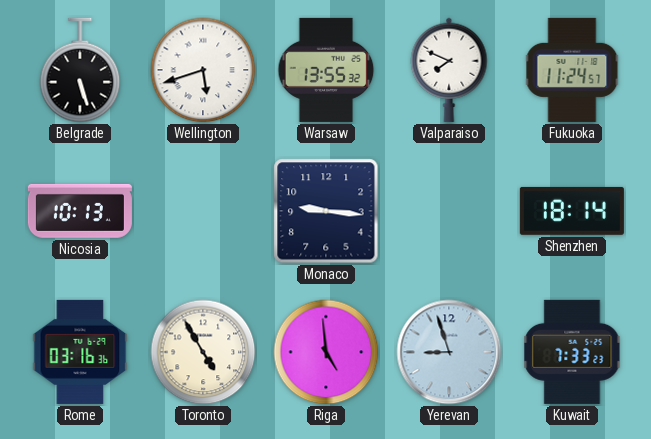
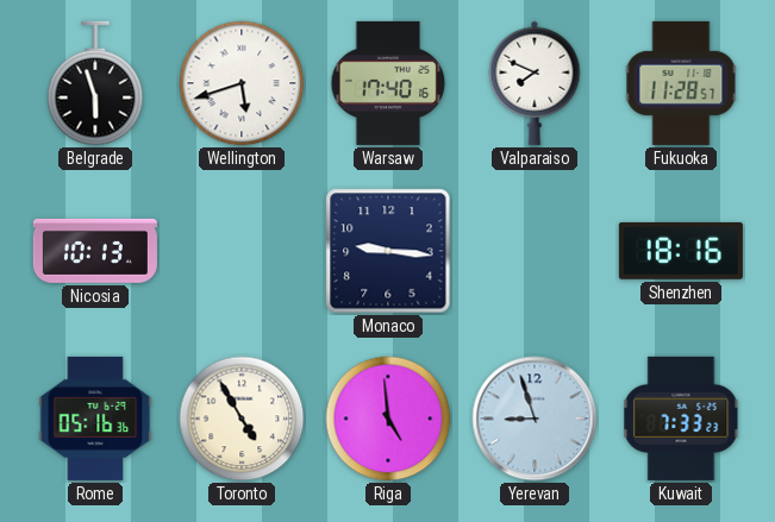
Belgrade: 5:27 -> 5:57
Warsaw: 13:55 -> 17:40
Fukuoka: 11:24 -> 11:28
Shenzhen: 18:14 -> 18:16
Rome: 03:16 -> 05:16
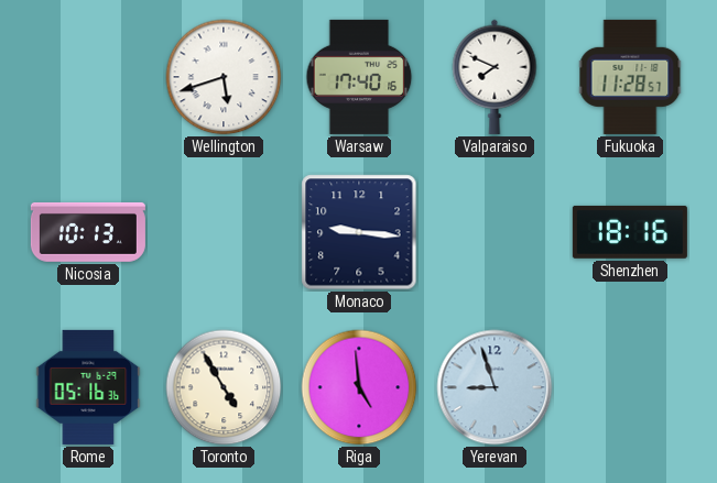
Belgrade: 5:57 -> none
Kuwait: 7:33 -> none
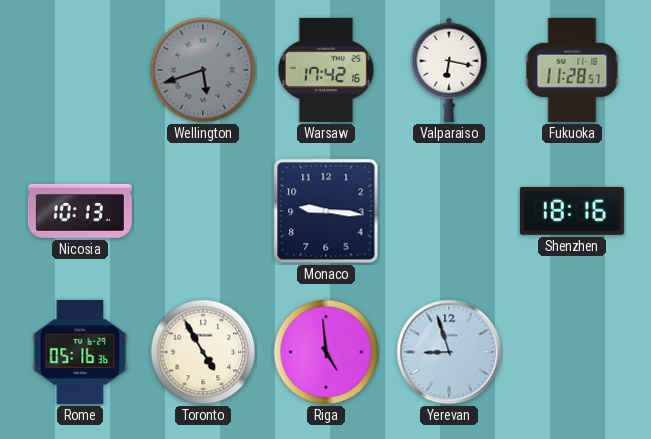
Wellington dial: white -> grey
Warsaw: 17:40 -> 17:42
Valparaiso: 7:49 -> 6:17
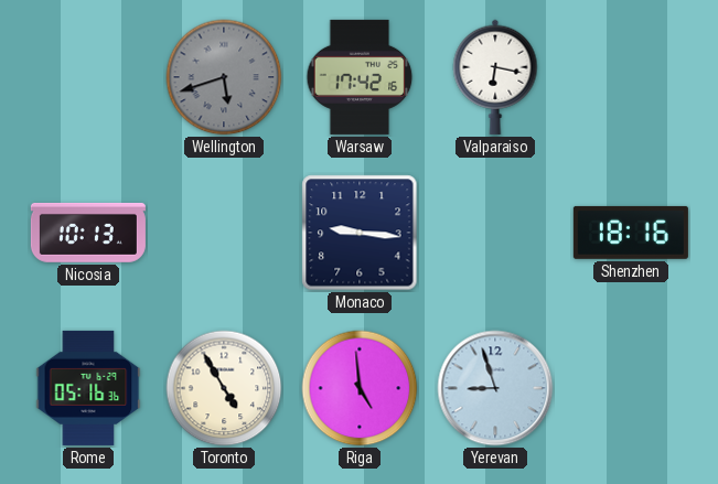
Fukuoka: 11:28 -> none
